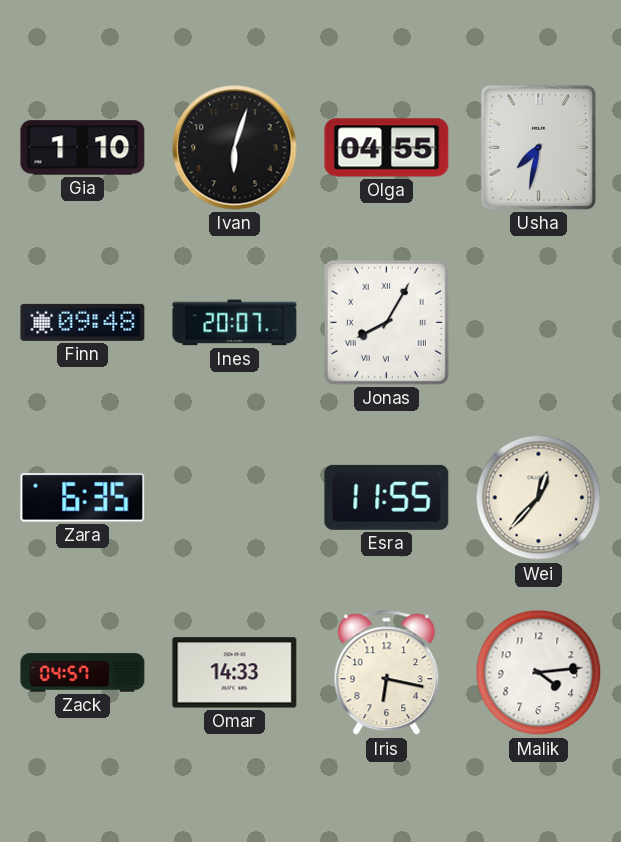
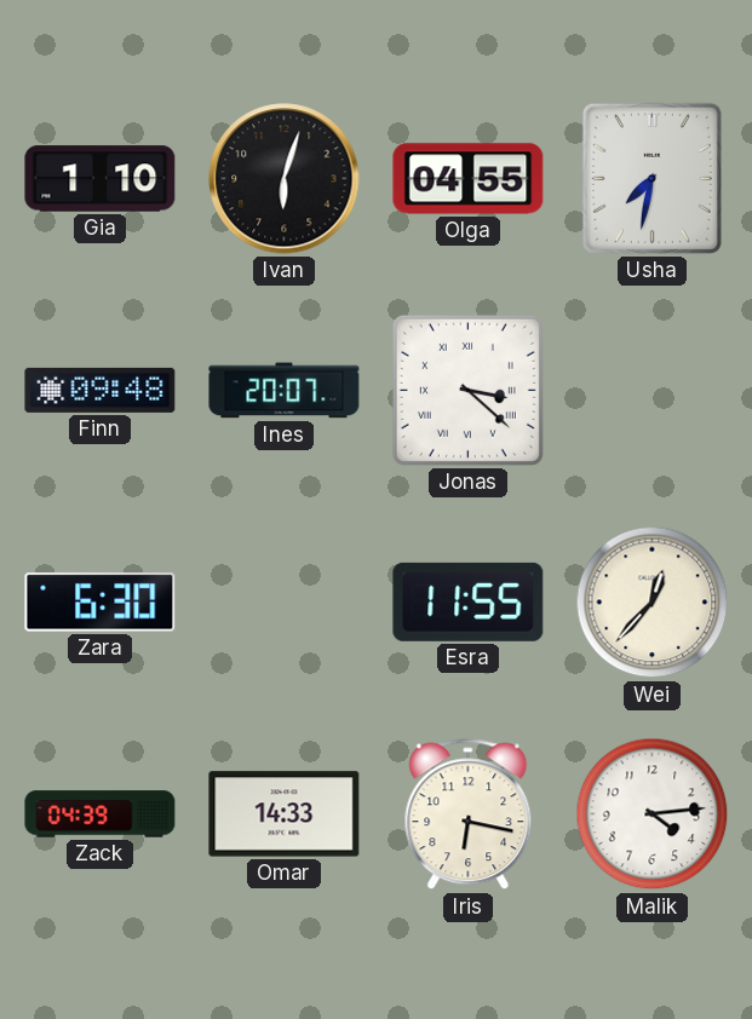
Jonas: 8:05 -> 3:22
Zara: 6:35 -> 6:30
Zack: 04:57 -> 04:39
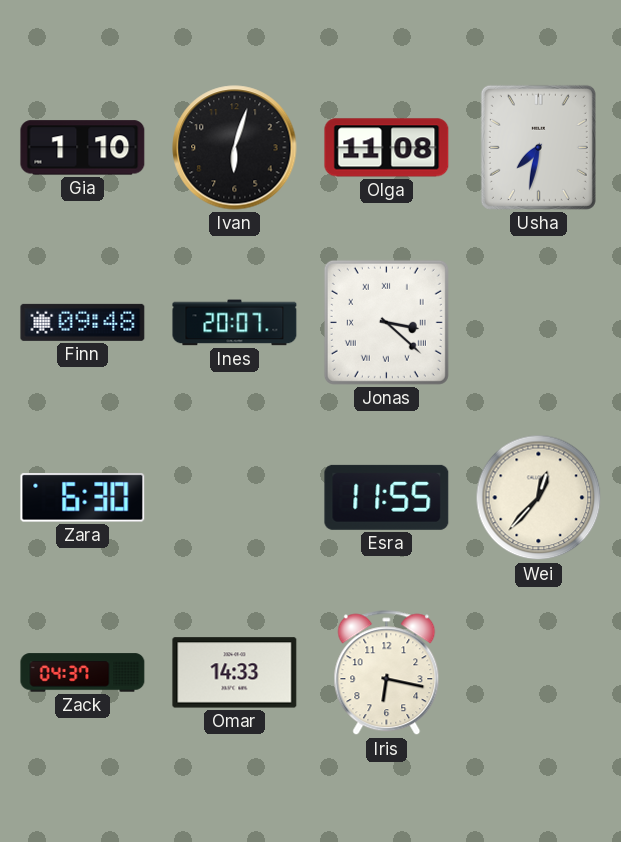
Olga: 04:55 -> 11:08
Zack: 04:39 -> 04:37
Malik: 4:14 -> none
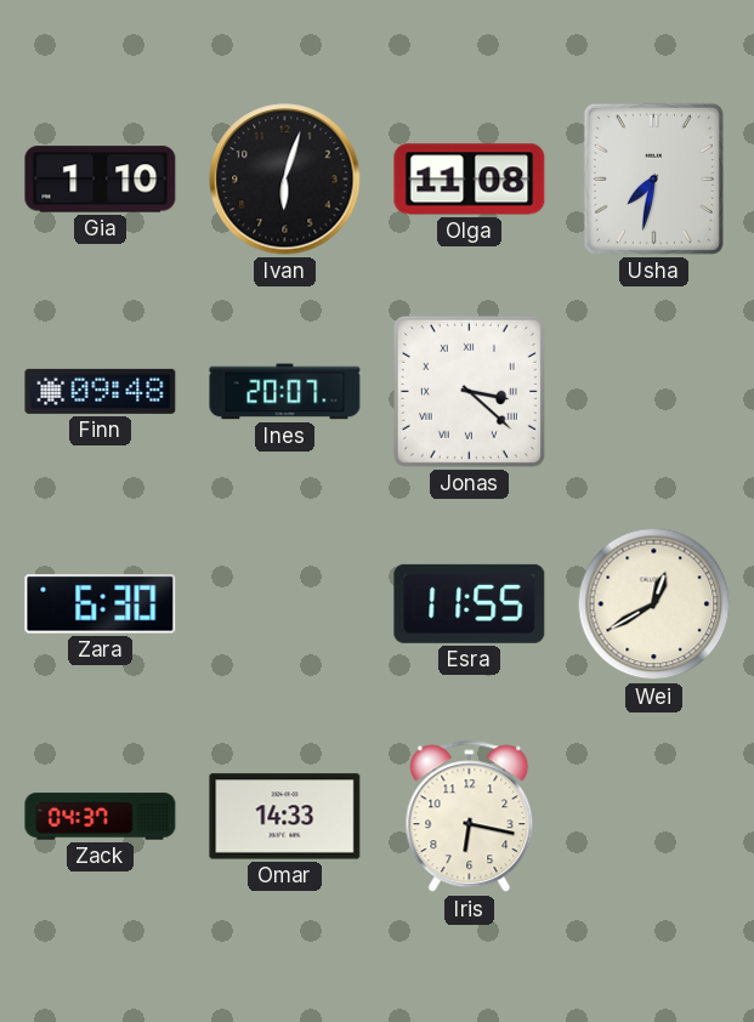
Wei: 12:37 -> 12:40
